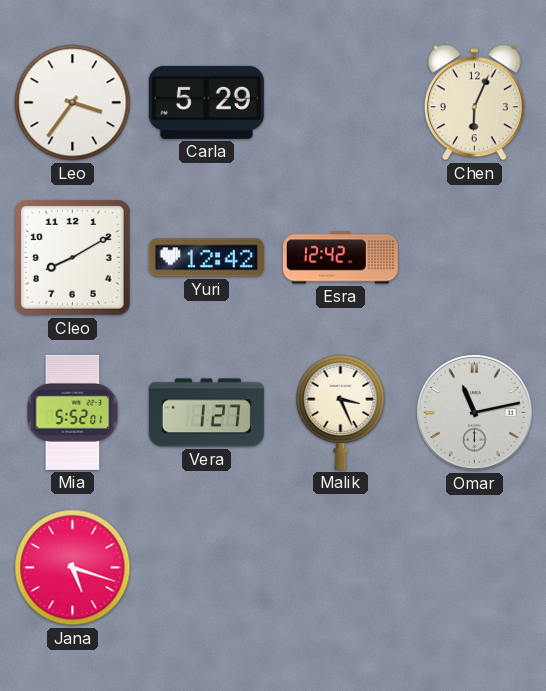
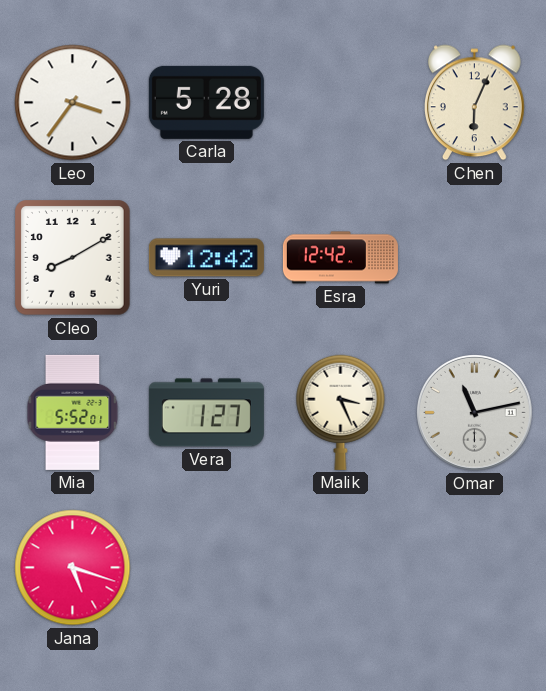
Carla: 5:29 -> 5:28
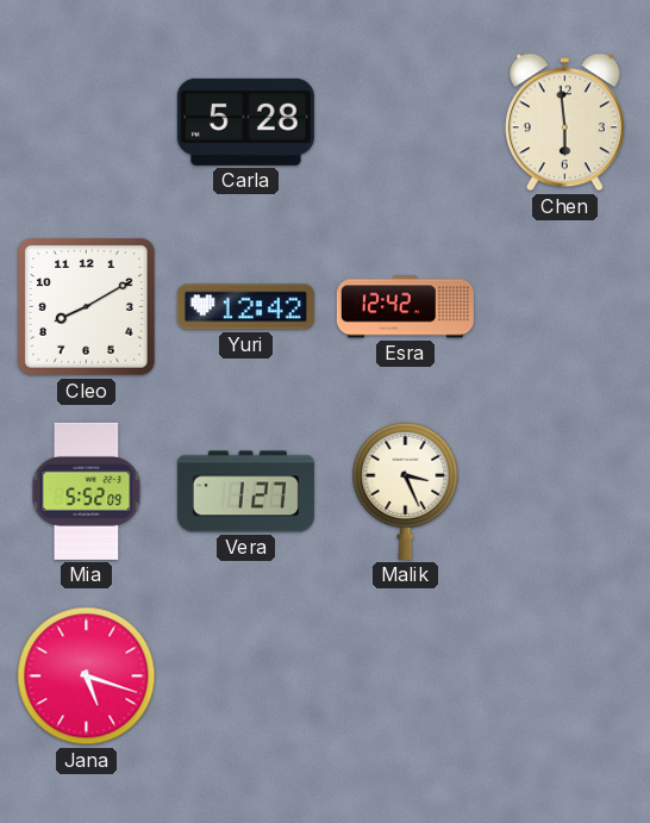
Leo: 3:36 -> none
Chen: 6:04 -> 5:59
Mia: 5:52:01 -> 5:52:09
Omar: 11:13 -> none
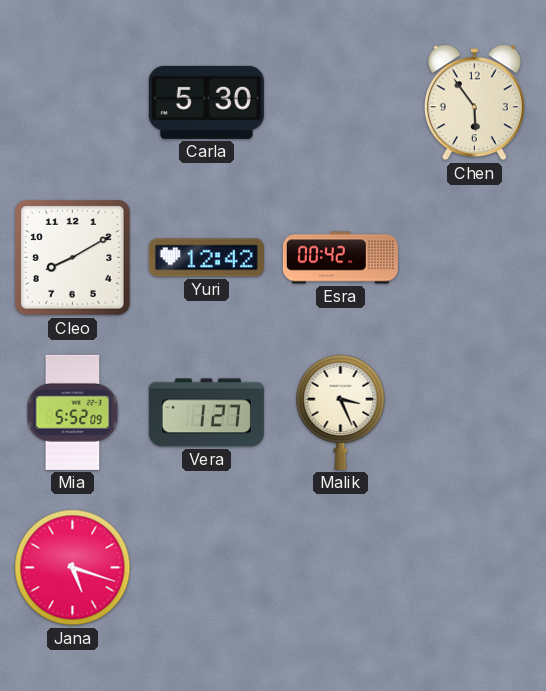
Carla: 5:28 -> 5:30
Chen: 5:59 -> 5:54
Esra: 12:42 -> 00:42
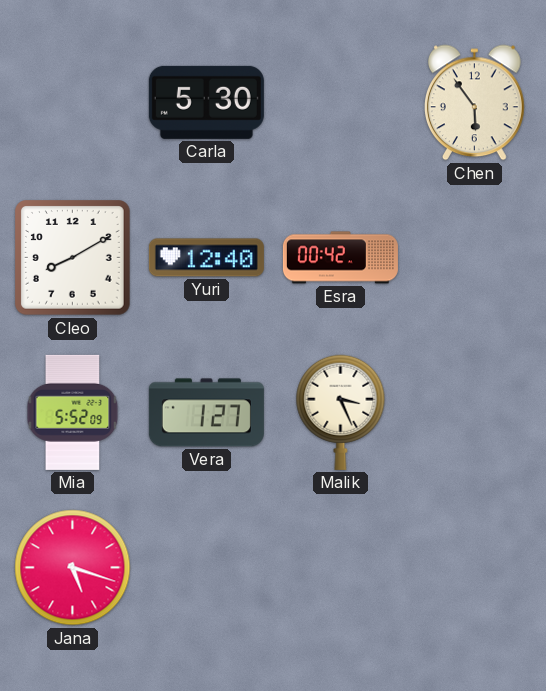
Yuri: 12:42 -> 12:40
